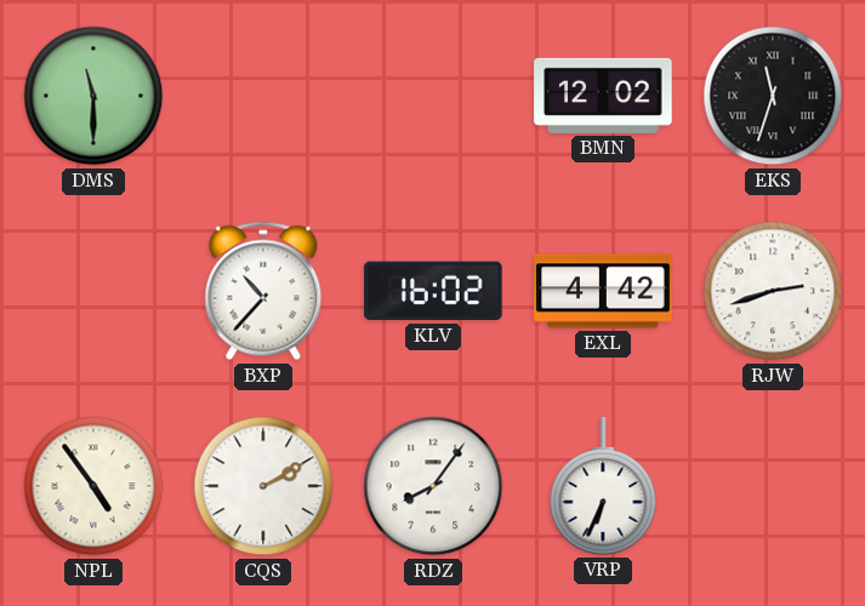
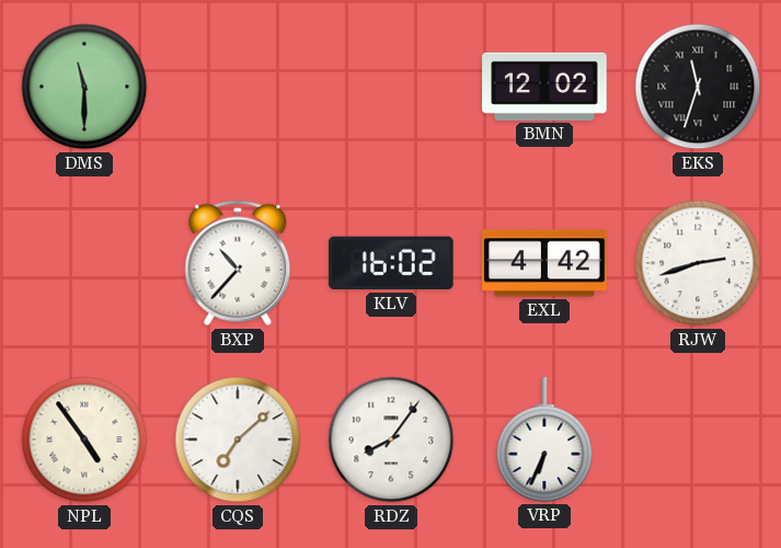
CQS: 2:10 -> 7:08
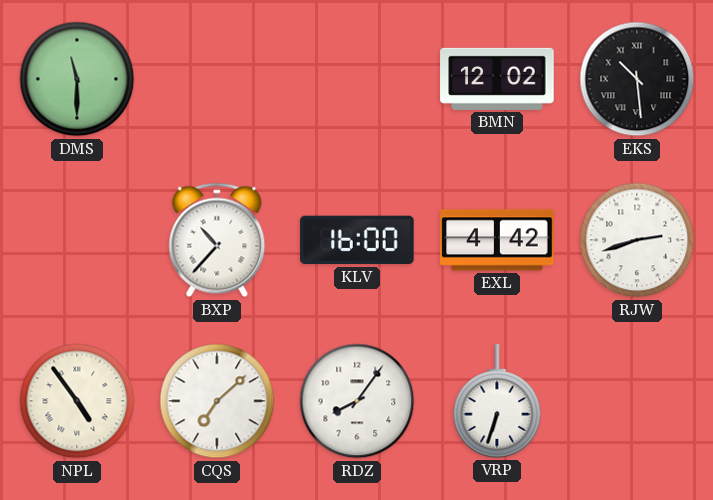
EKS: 11:33 -> 10:29
KLV: 16:02 -> 16:00
VRP: 6:34 -> 6:33
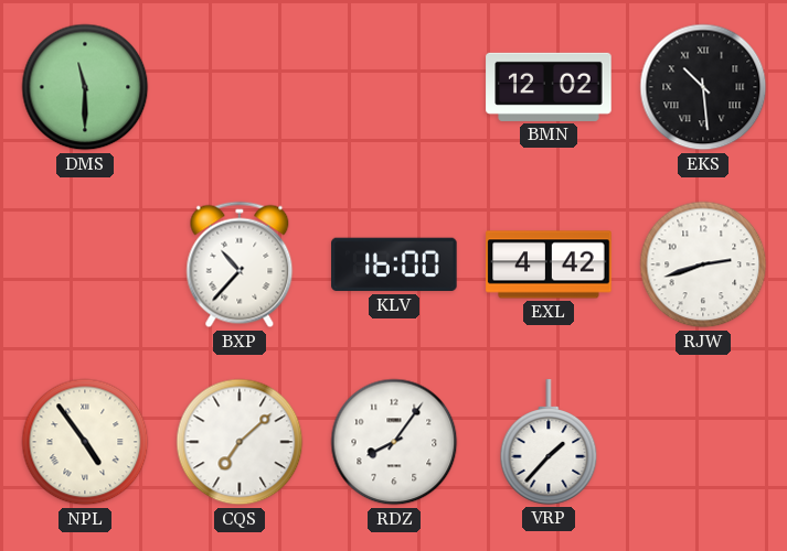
VRP: 6:33 -> 1:37
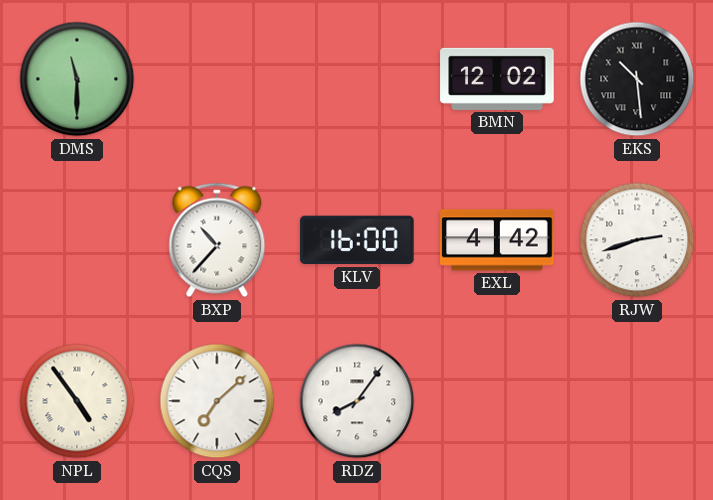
VRP: 1:37 -> none
